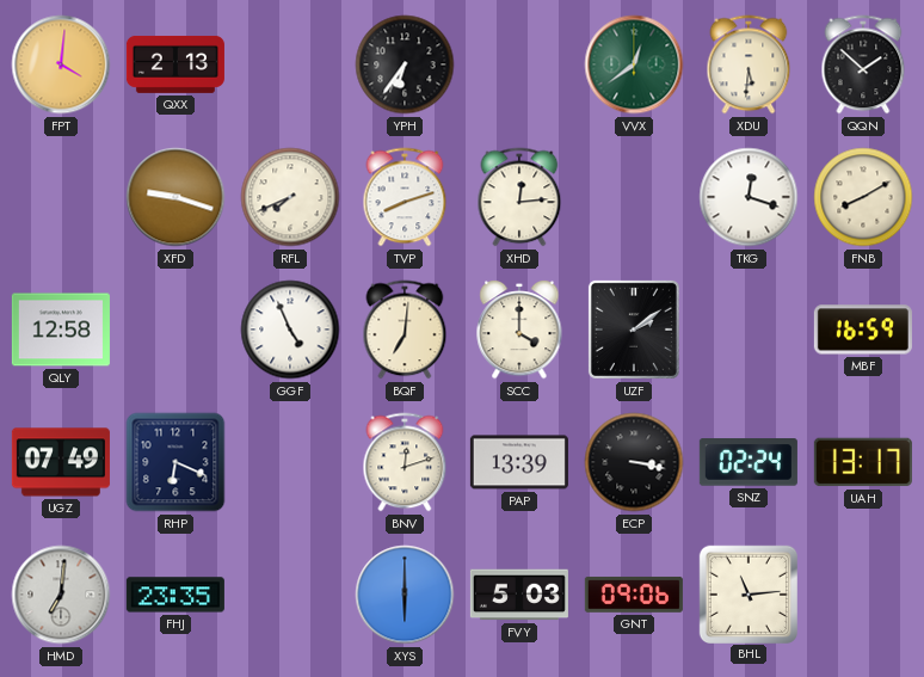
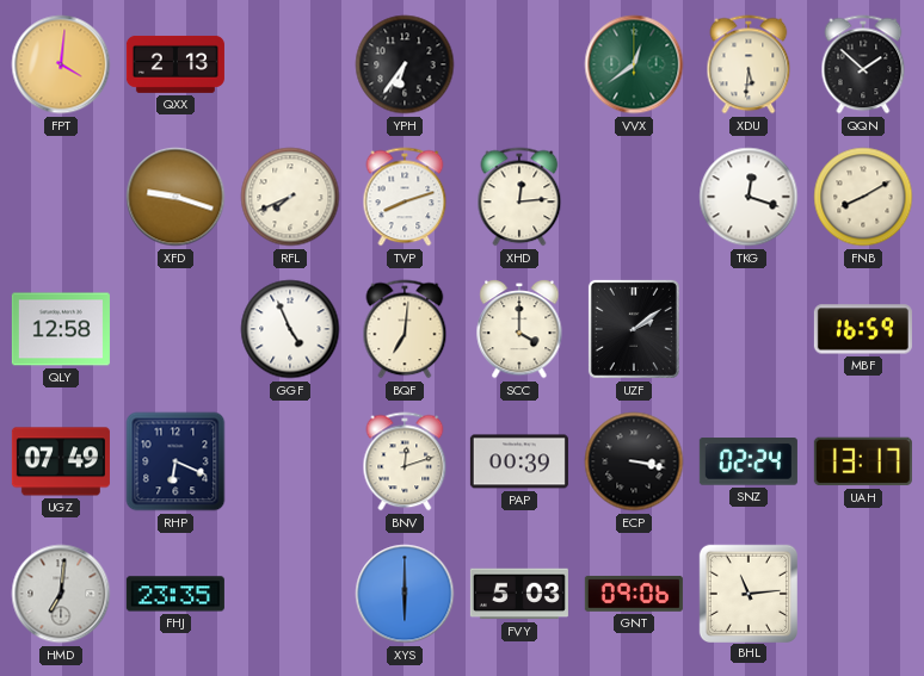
PAP: 13:39 -> 00:39
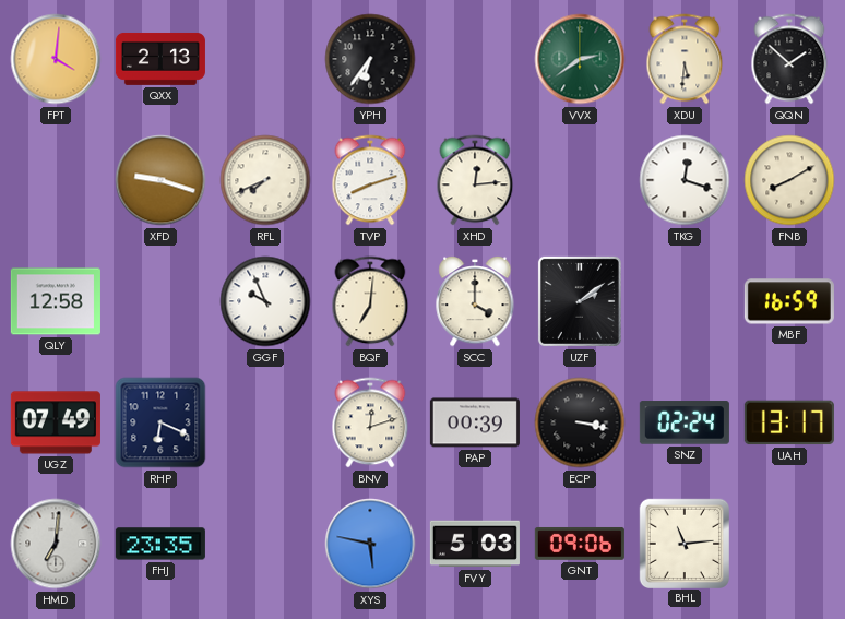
VVX: 12:39 -> 2:39
GGF: 4:56 -> 9:56
XYS: 6:00 -> 5:47
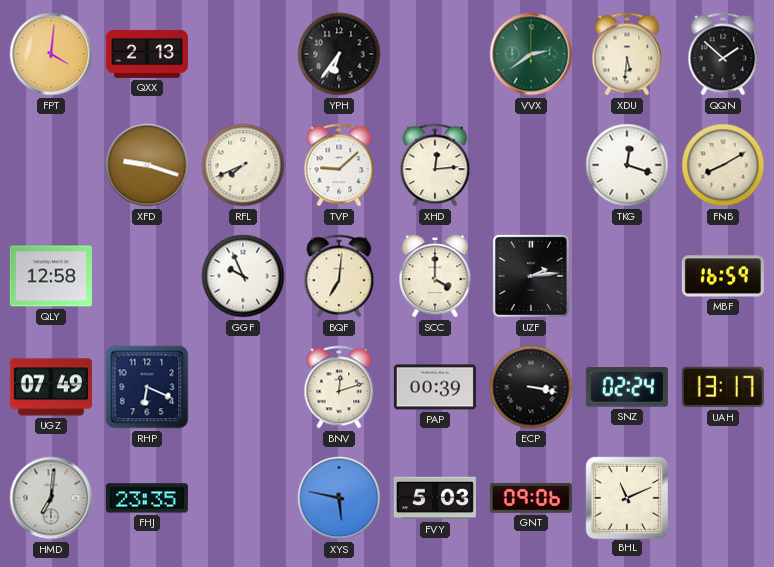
TVP: 8:12 -> 9:08
UZF: 2:09 -> 2:14
BHL: 11:14 -> 11:11
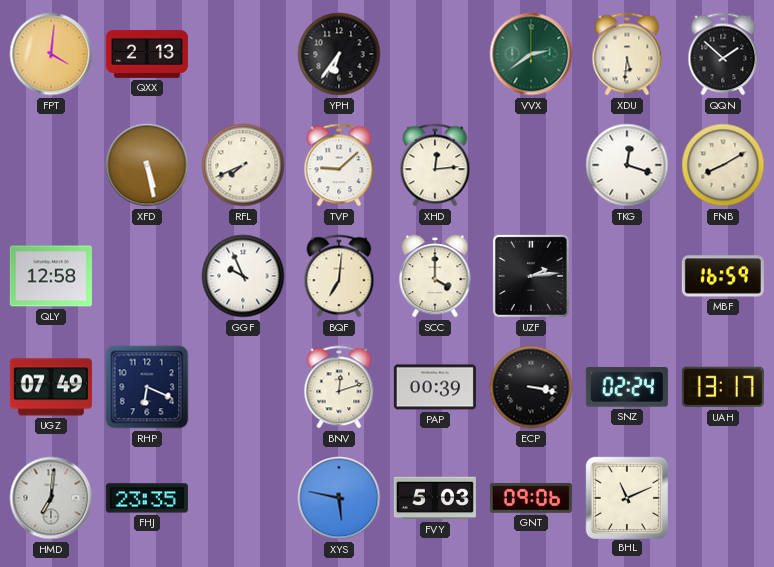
XFD: 9:18 -> 5:28
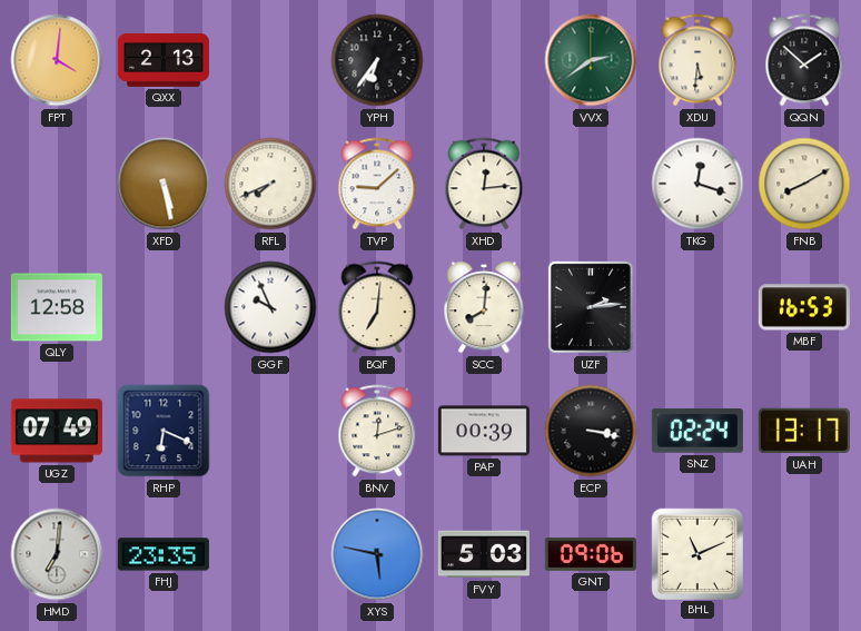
SCC: 4:00 -> 8:01
MBF: 16:59 -> 16:53
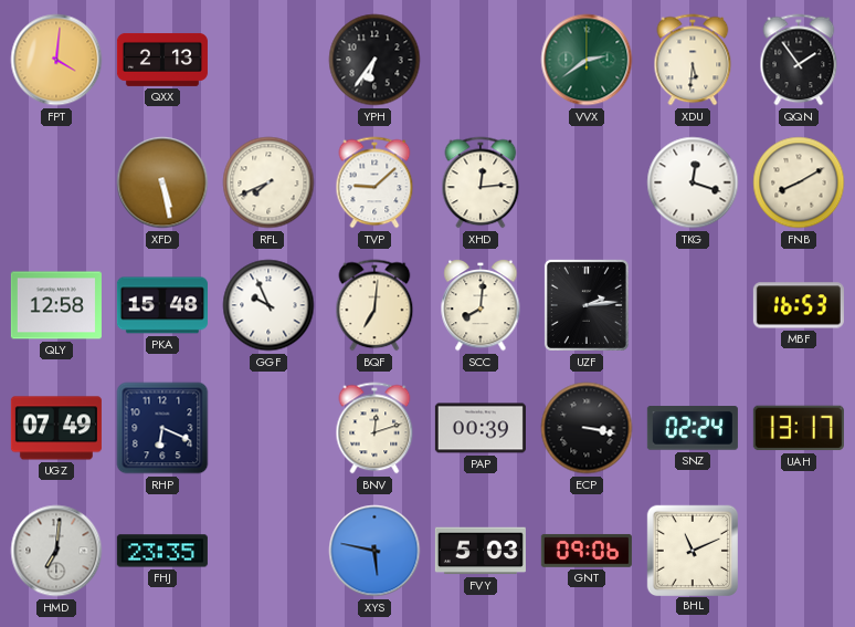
QQN: 1:52 -> 1:54
PKA: none -> 15:48
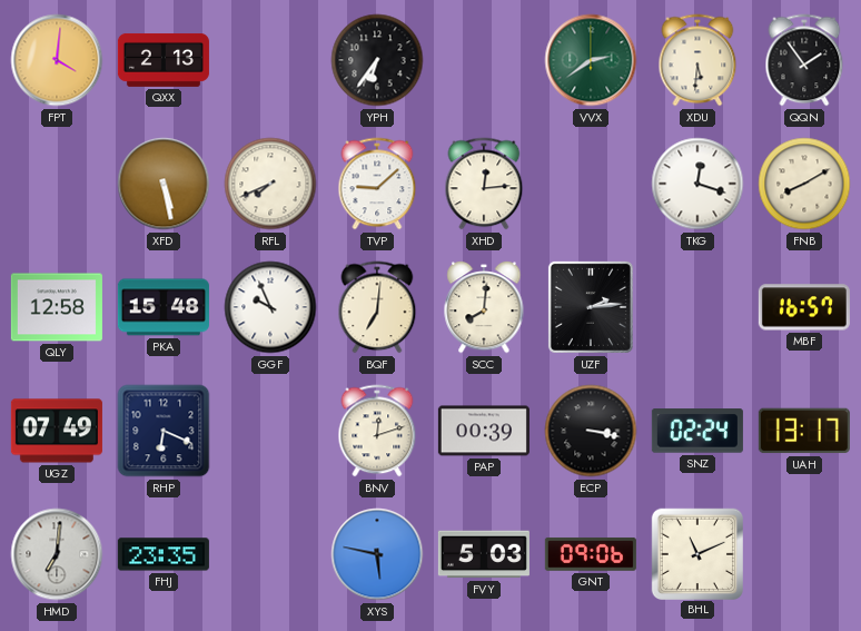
MBF: 16:53 -> 16:57
